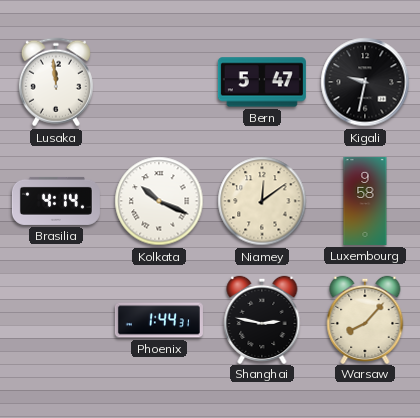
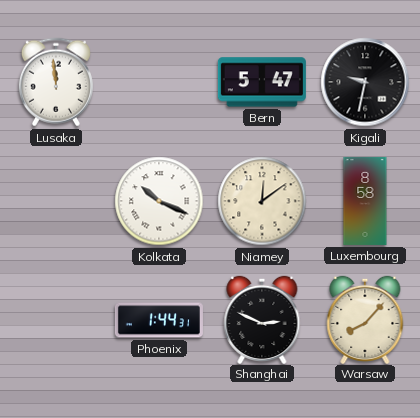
Brasilia: 4:14 -> none
Luxembourg: 9:58 -> 8:58
Shanghai: 2:47 -> 2:49
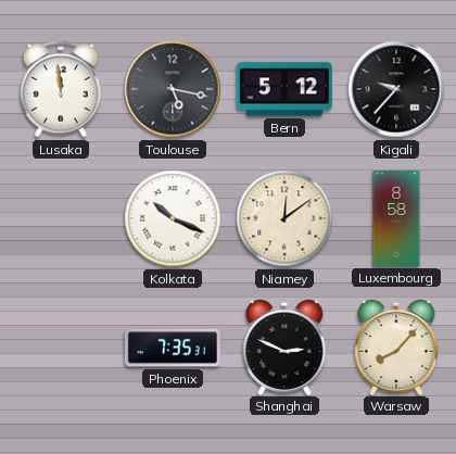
Toulouse: none -> 5:17
Bern: 5:47 -> 5:12
Kigali: 9:32 -> 9:37
Phoenix: 1:44 -> 7:35
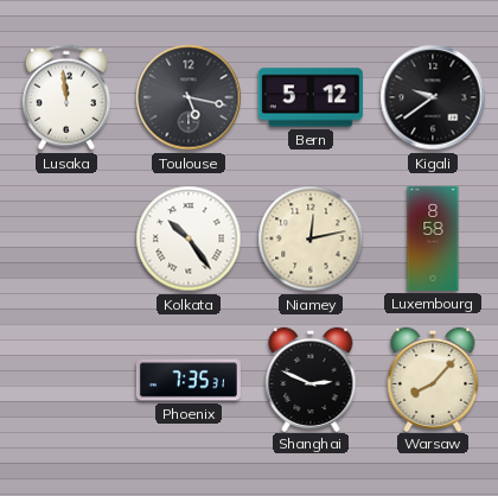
Kigali: 9:37 -> 9:39
Kolkata: 10:19 -> 10:24
Niamey: 12:09 -> 12:13
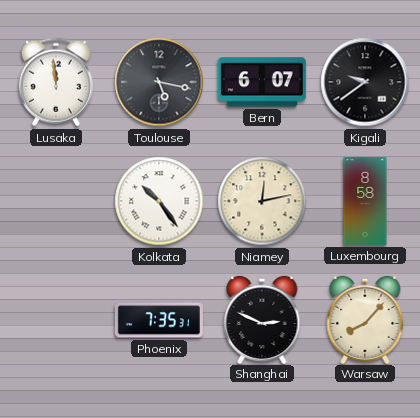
Bern: 5:12 -> 6:07
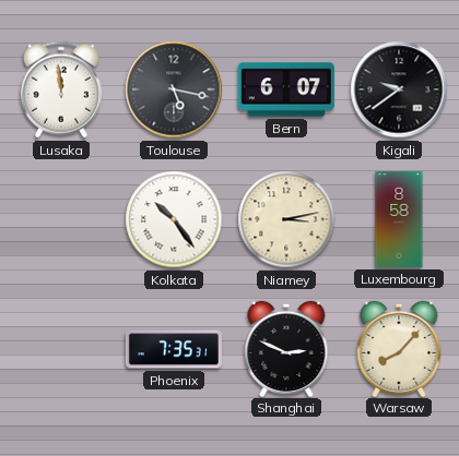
Niamey: 12:13 -> 3:13
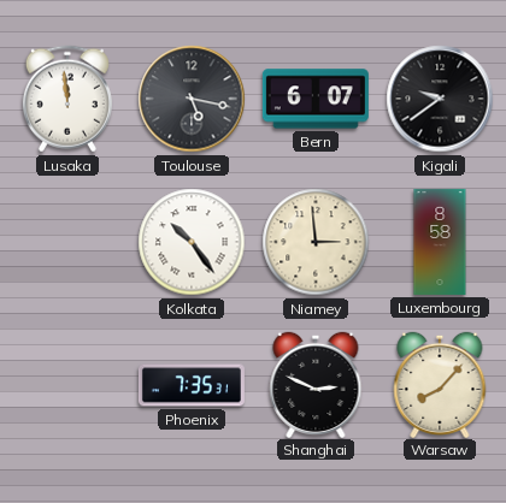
Niamey: 3:13 -> 2:59
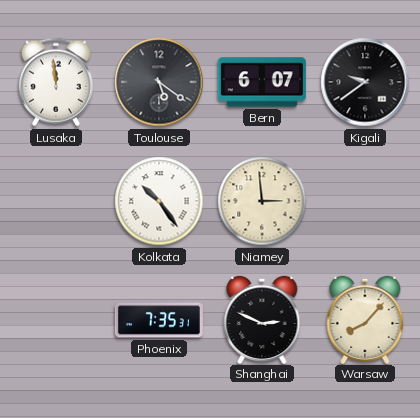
Toulouse: 5:17 -> 5:21
Luxembourg: 8:58 -> none
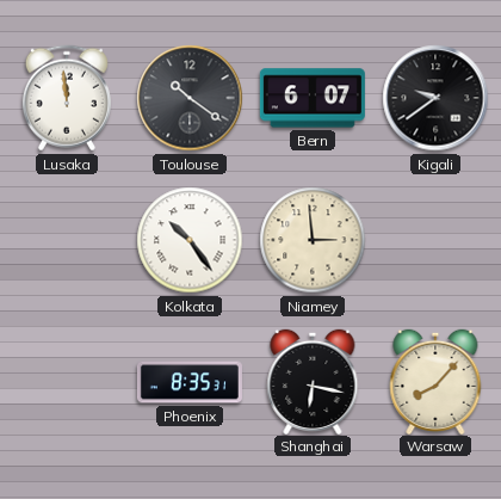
Toulouse: 5:21 -> 10:21
Phoenix: 7:35 -> 8:35
Shanghai: 2:49 -> 6:17
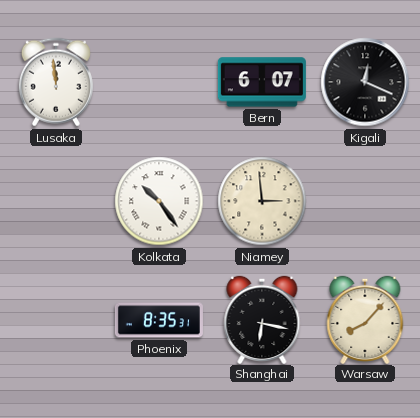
Toulouse: 10:21 -> none
Kigali: 9:39 -> 12:19
